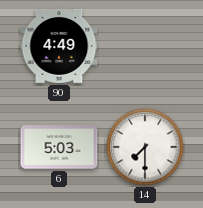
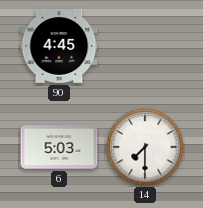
90: 4:49 -> 4:45
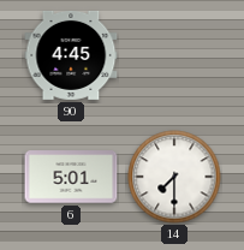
6: 5:03 -> 5:01
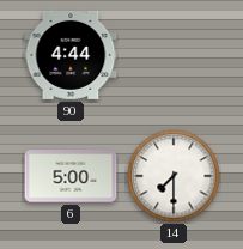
90: 4:45 -> 4:44
6: 5:01 -> 5:00
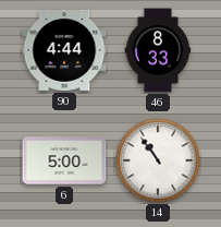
46: none -> 8:33
14: 7:30 -> 10:54
